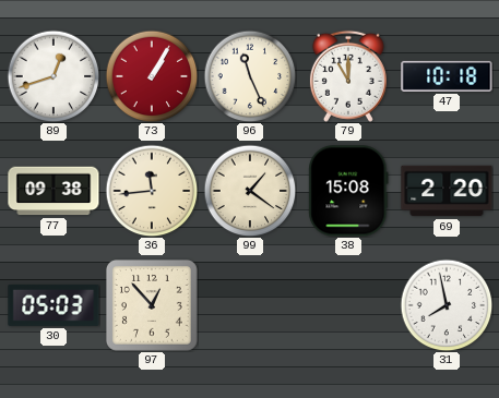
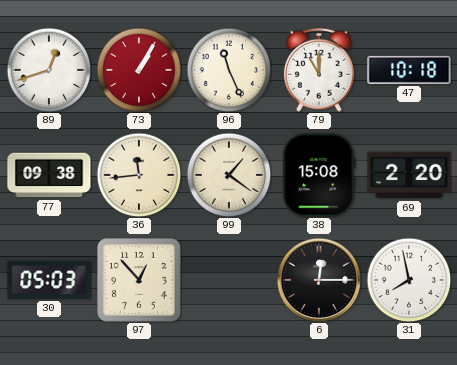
6: none -> 12:15
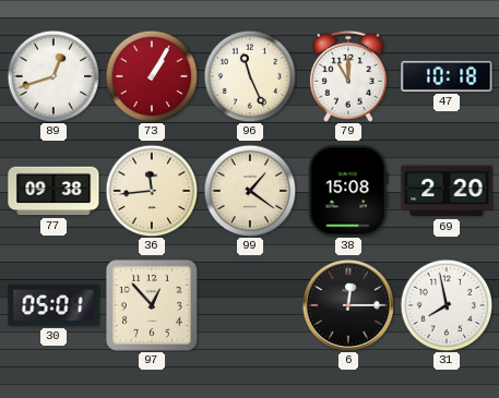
30: 05:03 -> 05:01
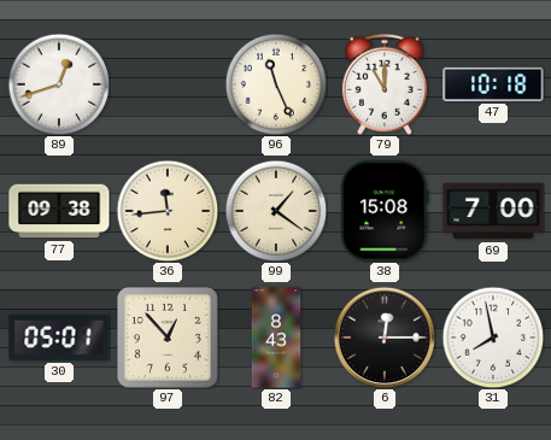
73: 1:05 -> none
69: 2:20 -> 7:00
82: none -> 8:43
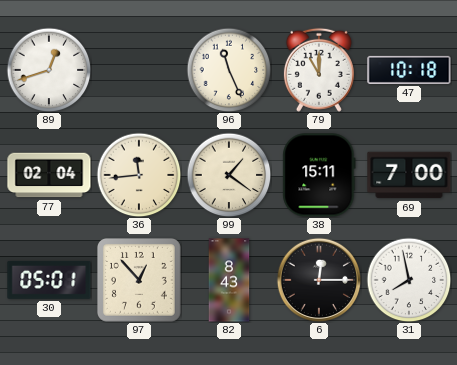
77: 09:38 -> 02:04
38: 15:08 -> 15:11
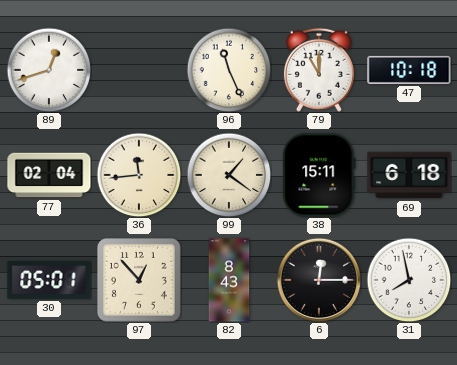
69: 7:00 -> 6:18
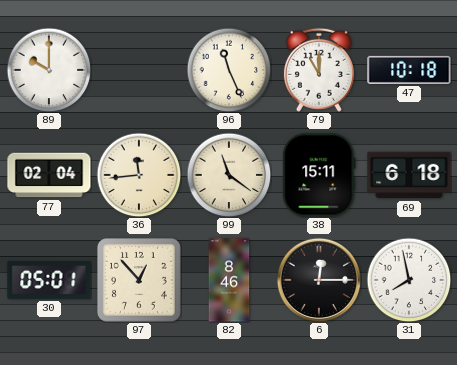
89: 12:42 -> 10:00
99: 1:21 -> 11:21
82: 8:43 -> 8:46
